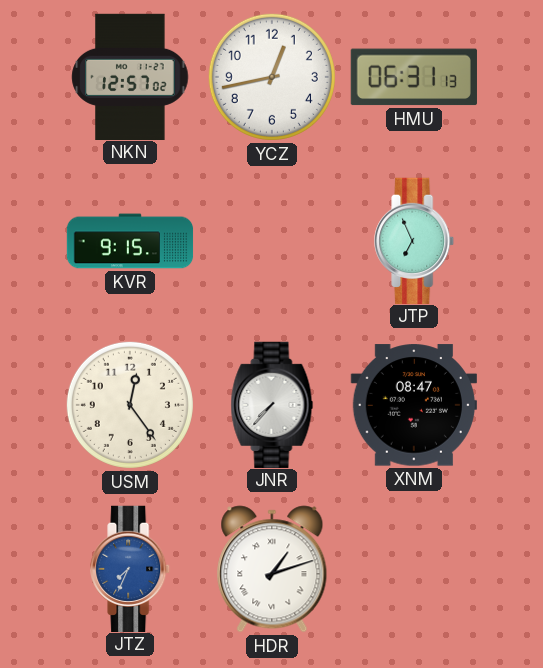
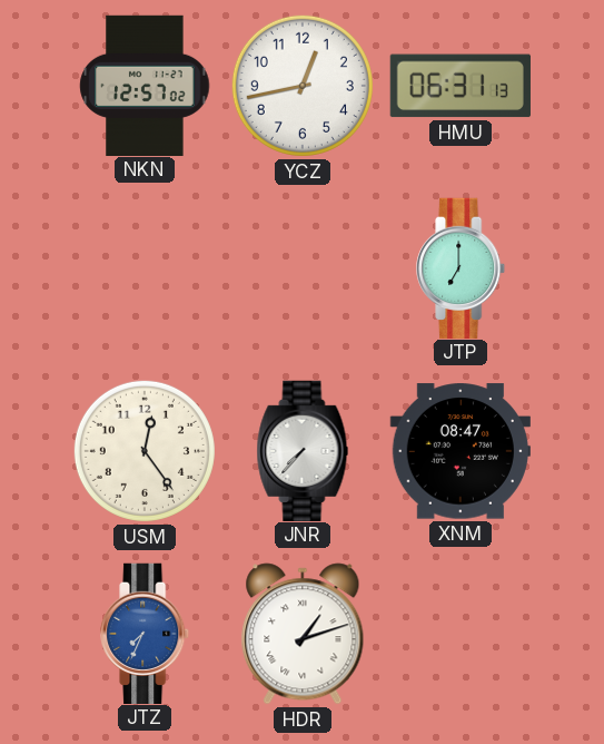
KVR: 9:15 -> none
JTP: 6:56 -> 7:00
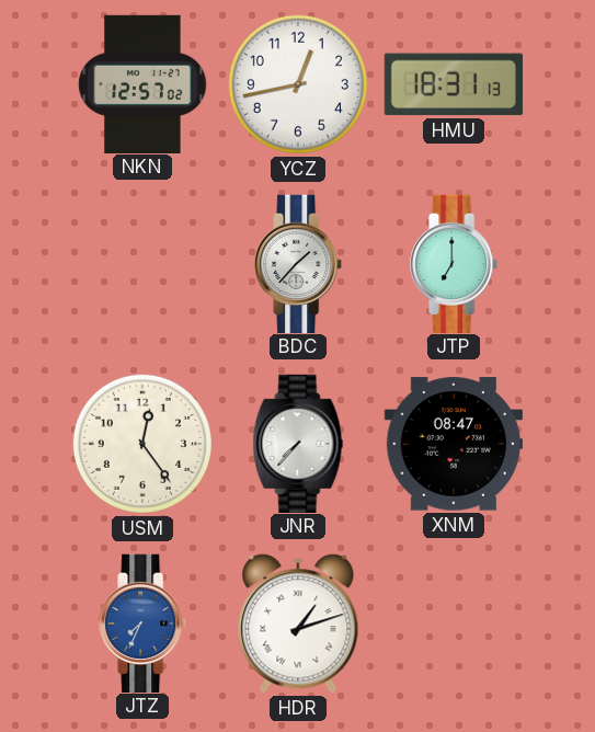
HMU: 06:31 -> 18:31
BDC: none -> 1:37
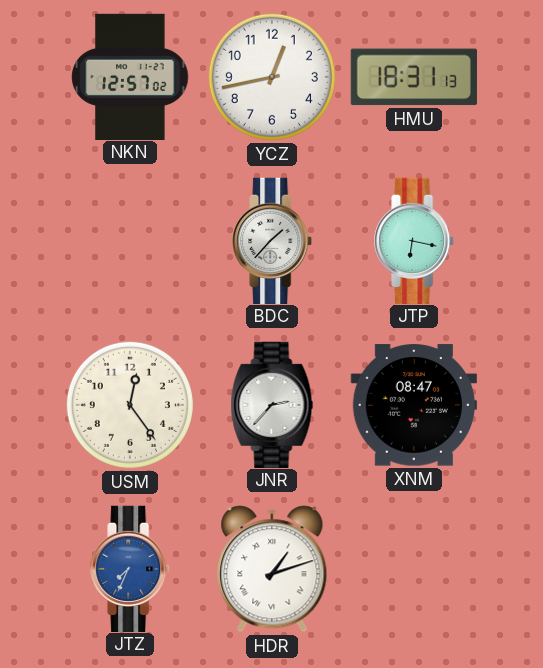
JTP: 7:00 -> 6:17
JNR: 7:37 -> 2:37
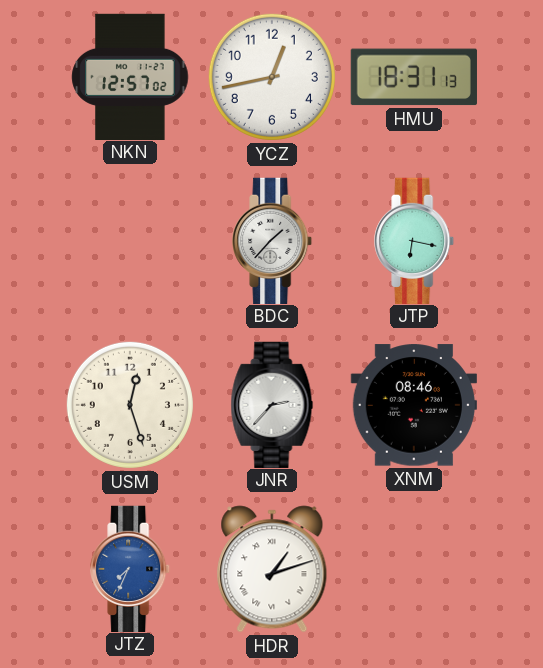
USM: 12:24 -> 12:27
XNM: 08:47 -> 08:46
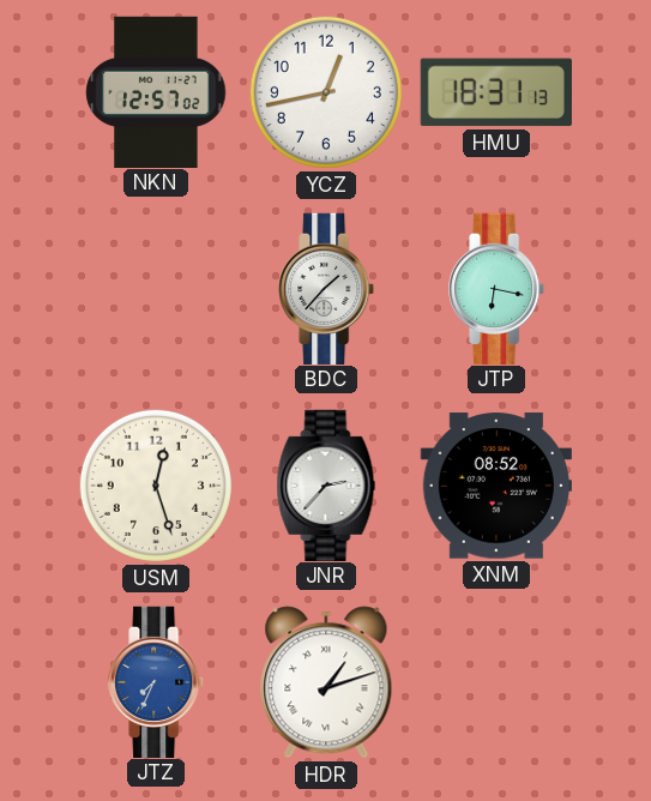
XNM: 08:46 -> 08:52
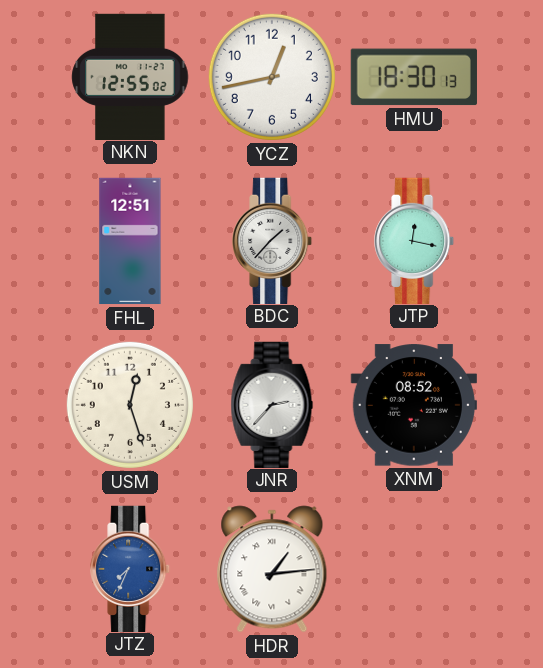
NKN: 12:57 -> 12:55
HMU: 18:31 -> 18:30
FHL: none -> 12:51
JTP: 6:17 -> 12:17
HDR: 1:12 -> 1:14
